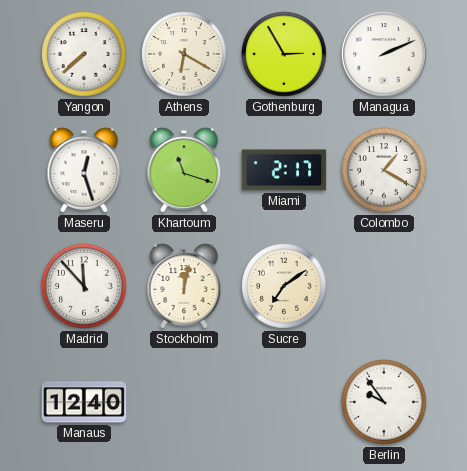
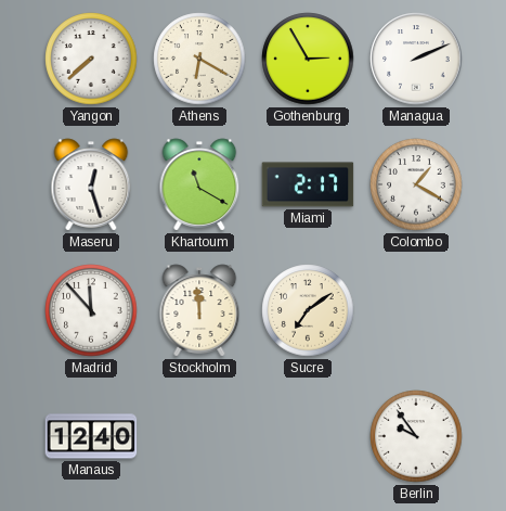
Khartoum: 11:18 -> 11:20
Stockholm: 12:02 -> 11:59
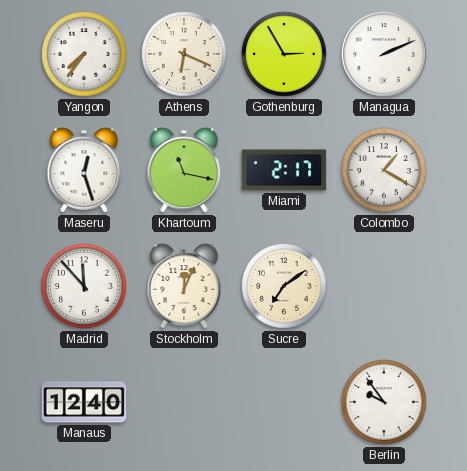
Yangon: 7:38 -> 7:36
Athens: 6:20 -> 6:19
Khartoum: 11:20 -> 11:17
Stockholm: 11:59 -> 12:04
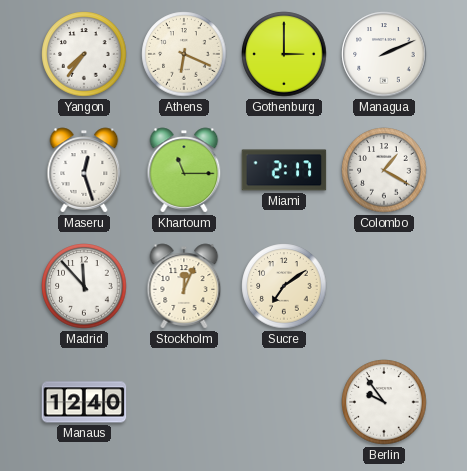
Gothenburg: 2:55 -> 3:00
Khartoum: 11:17 -> 11:15
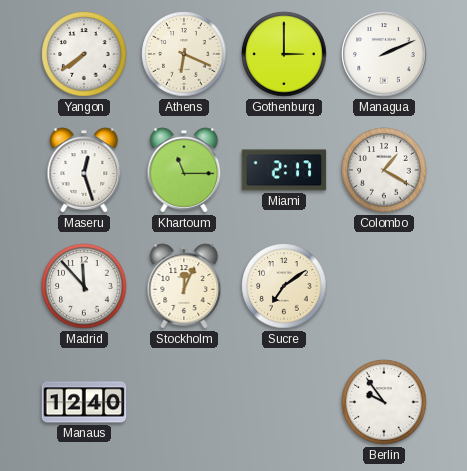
Yangon: 7:36 -> 7:39
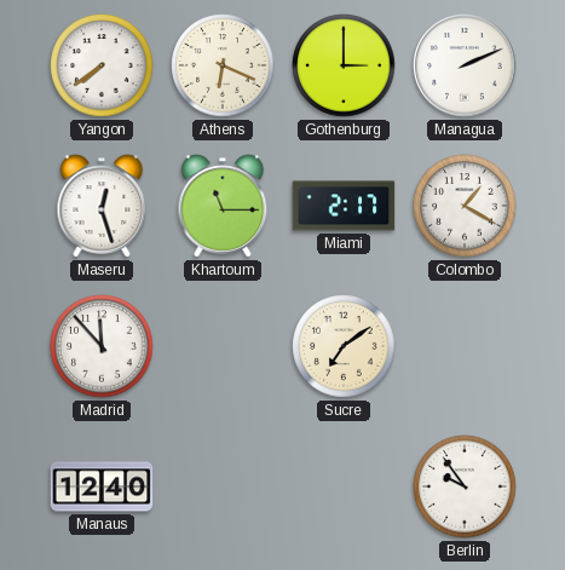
Stockholm: 12:04 -> none
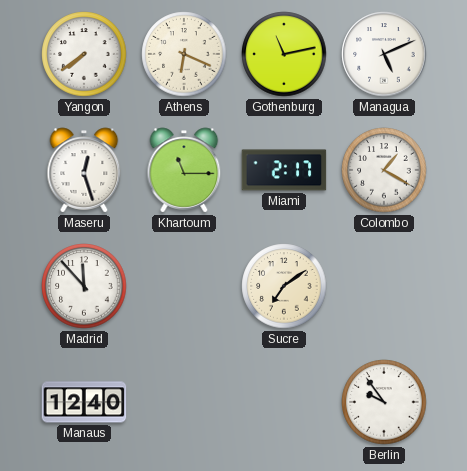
Gothenburg: 3:00 -> 11:13
Managua: 2:11 -> 5:11
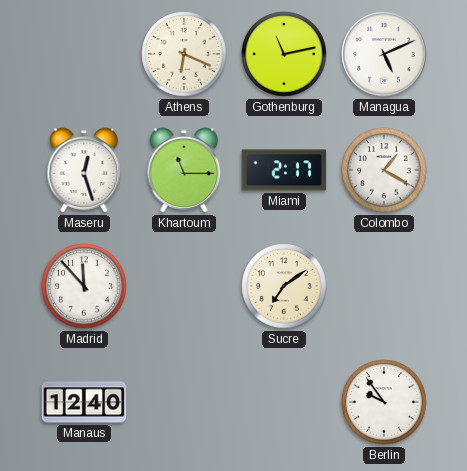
Yangon: 7:39 -> none
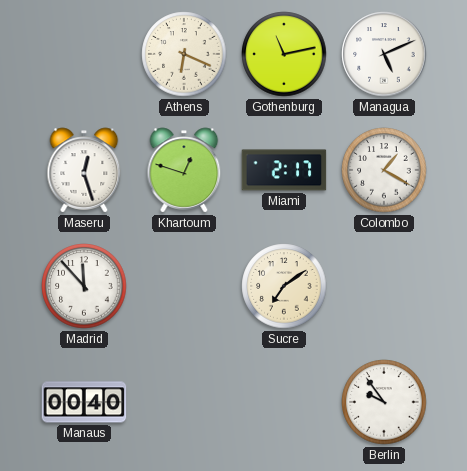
Khartoum: 11:15 -> 12:48
Manaus: 12:40 -> 00:40
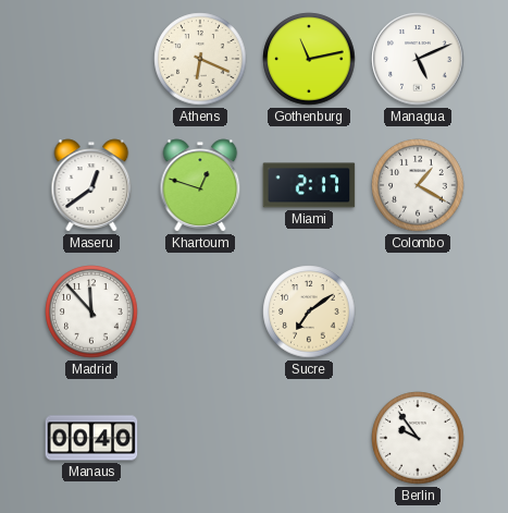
Maseru: 12:27 -> 12:39
